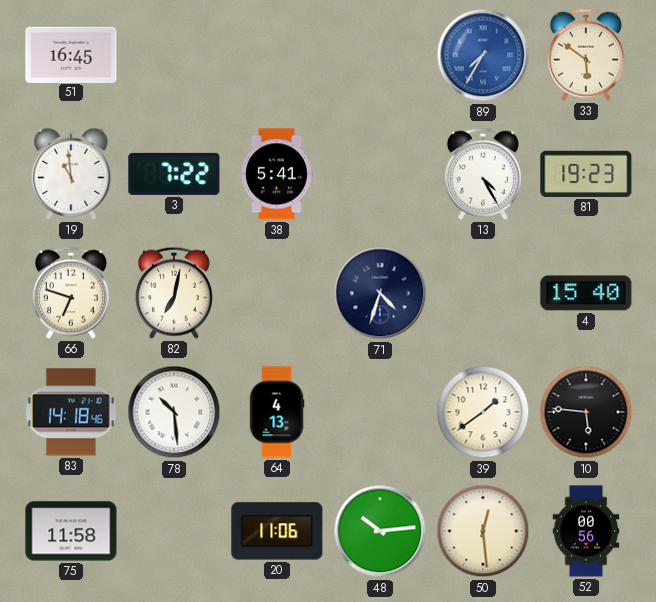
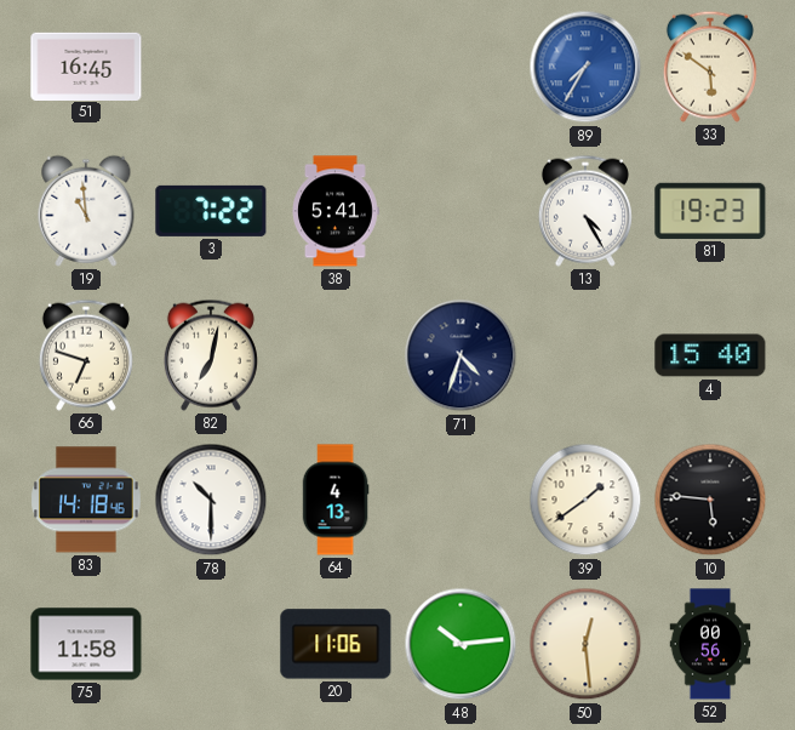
78: 10:29 -> 10:30
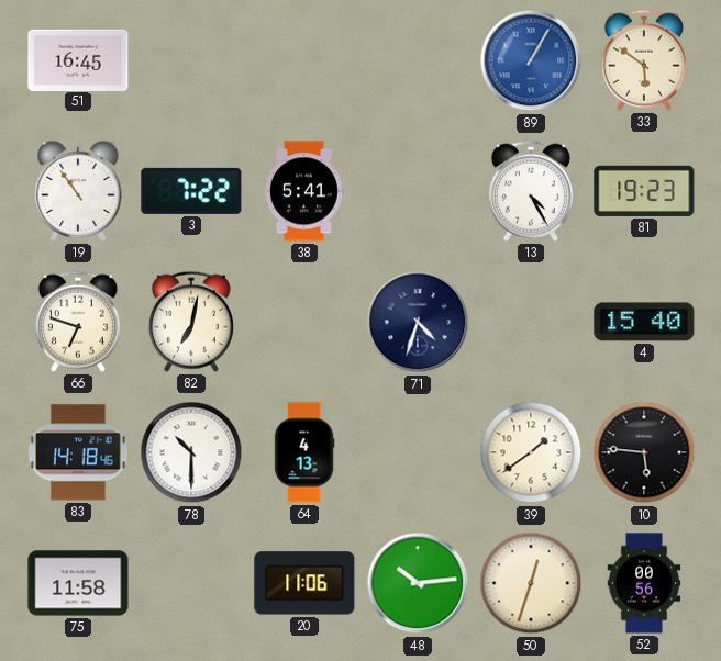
89: 7:35 -> 1:05
19: 10:59 -> 10:54
50: 12:29 -> 12:33
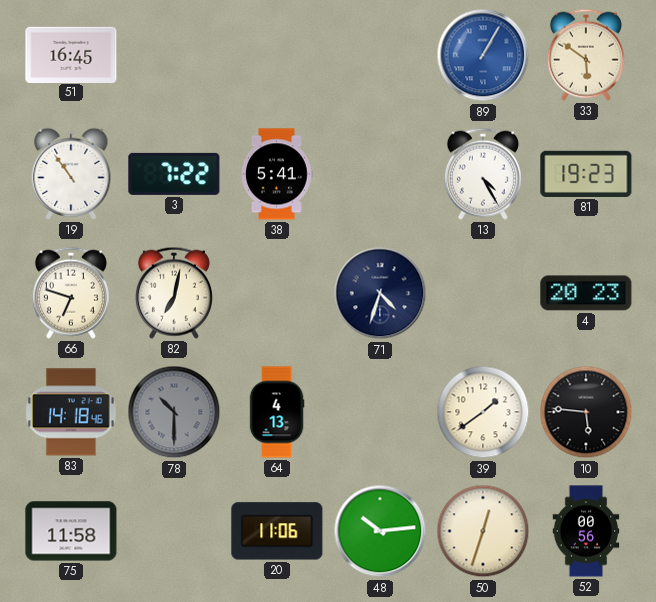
4: 15:40 -> 20:23
78 dial: white -> grey
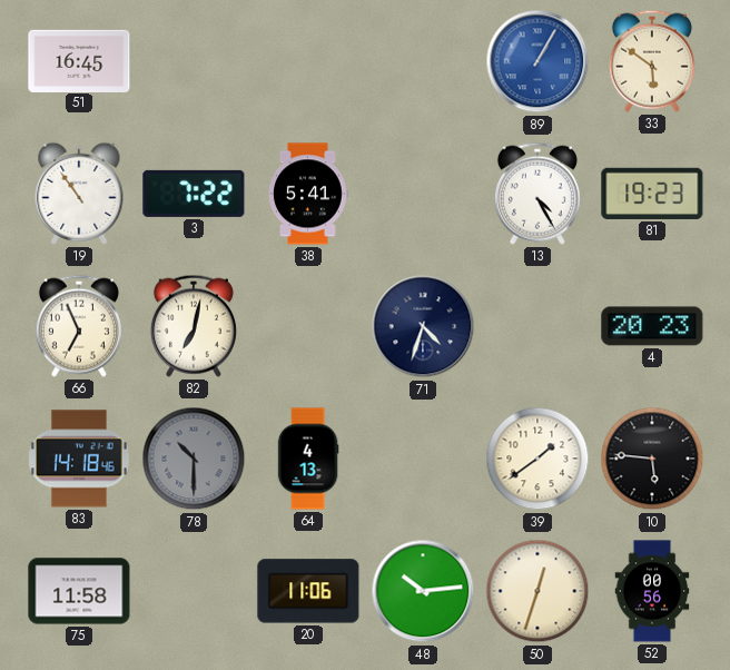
66: 6:48 -> 6:56
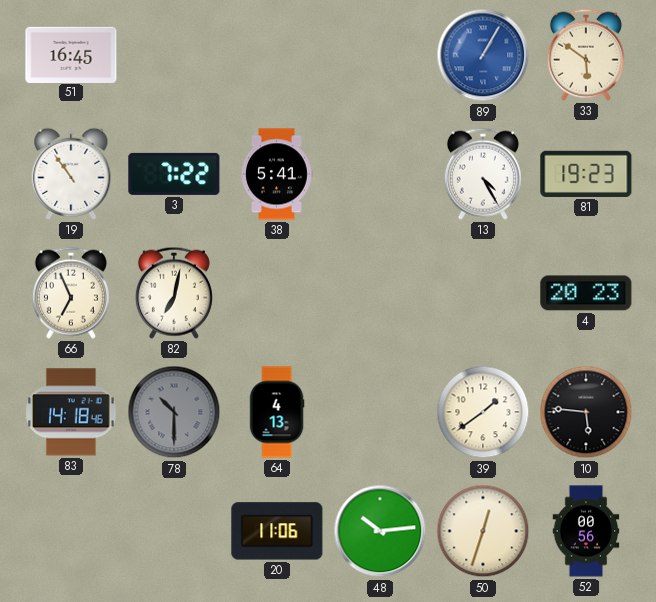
71: 4:33 -> none
75: 11:58 -> none
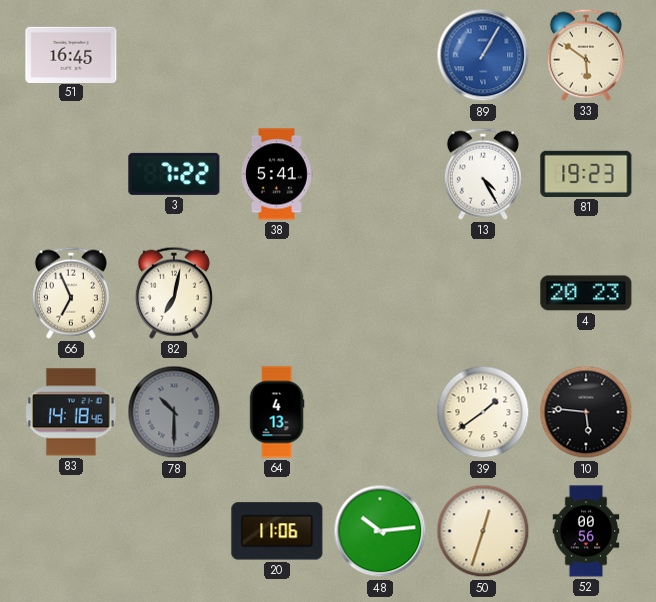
19: 10:54 -> none
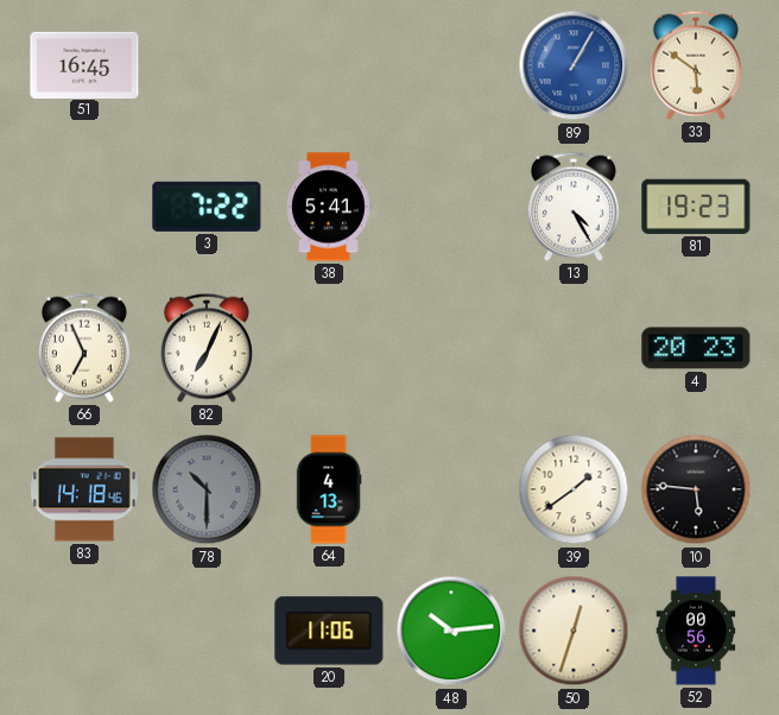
82: 7:02 -> 7:04
